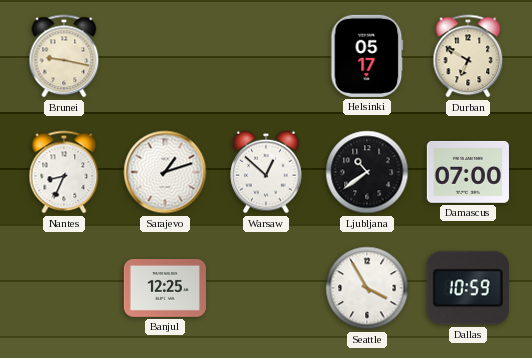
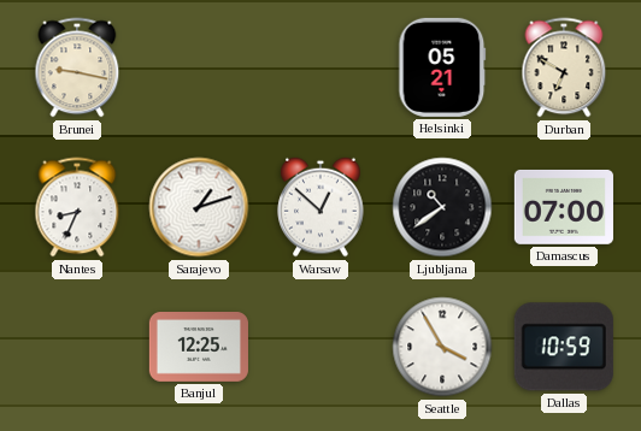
Helsinki: 05:17 -> 05:21
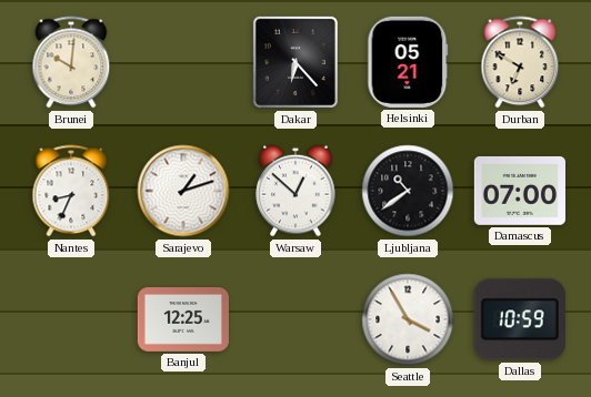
Brunei: 9:17 -> 10:01
Dakar: none -> 6:23
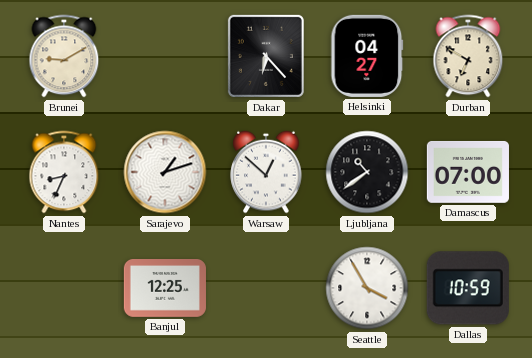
Brunei: 10:01 -> 9:10
Helsinki: 05:21 -> 04:27
